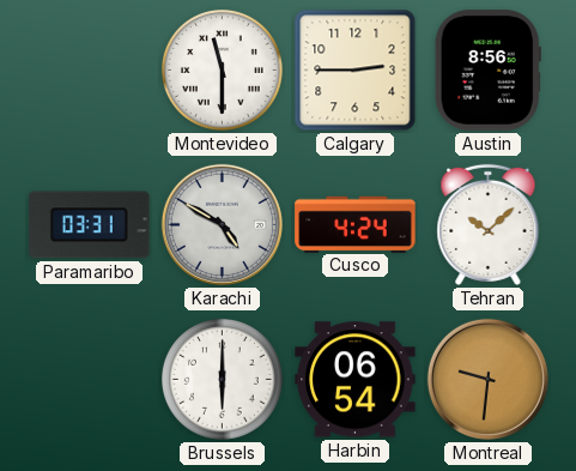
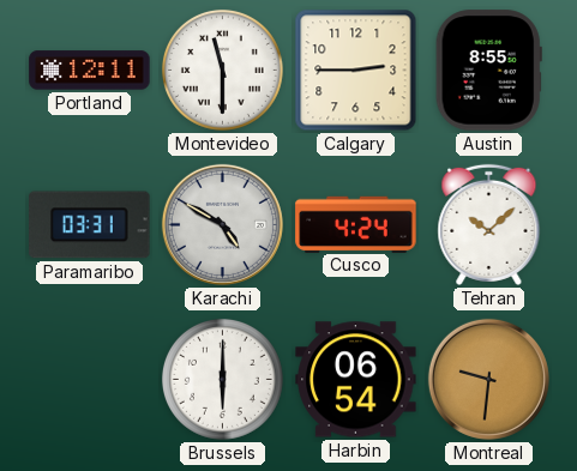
Portland: none -> 12:11
Austin: 8:56 -> 8:55
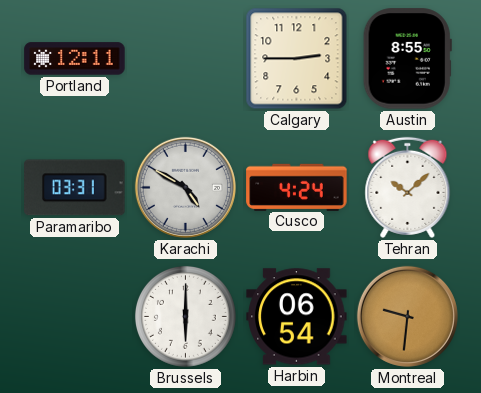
Montevideo: 11:30 -> none
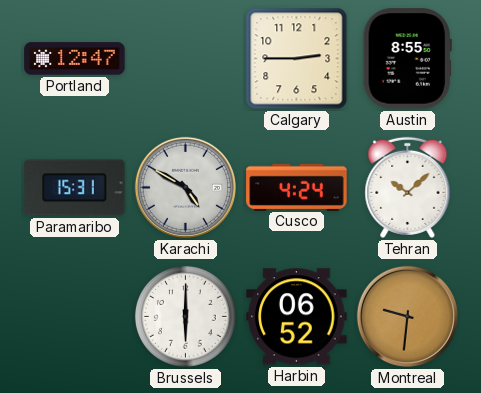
Portland: 12:11 -> 12:47
Paramaribo: 03:31 -> 15:31
Harbin: 06:54 -> 06:52
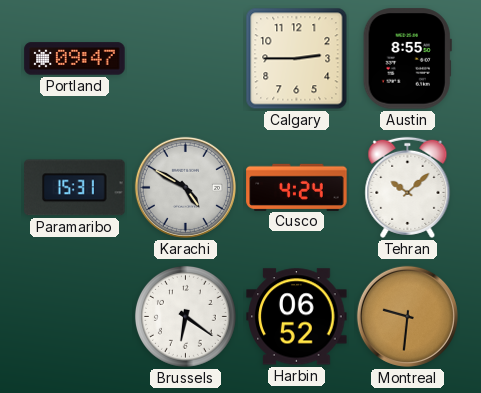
Portland: 12:47 -> 09:47
Brussels: 6:00 -> 6:21
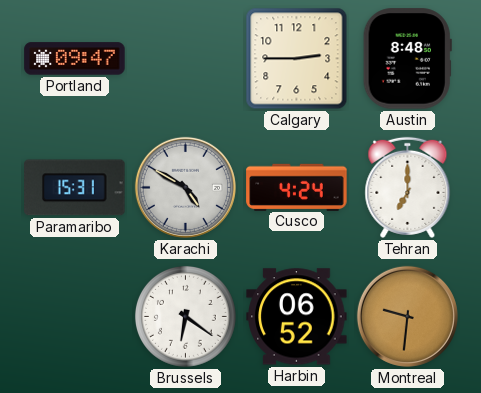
Austin: 8:55 -> 8:48
Tehran: 10:08 -> 7:00
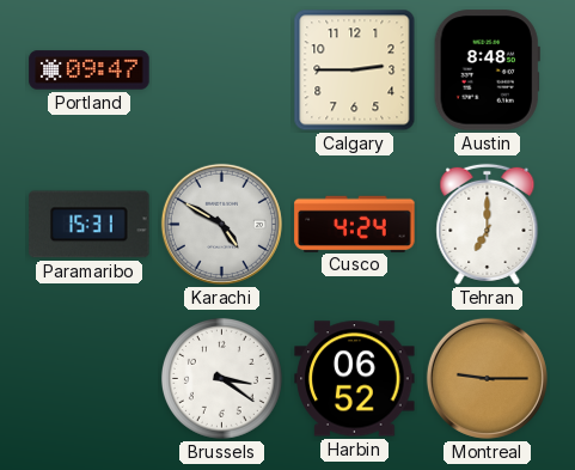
Brussels: 6:21 -> 3:21
Montreal: 9:31 -> 9:15
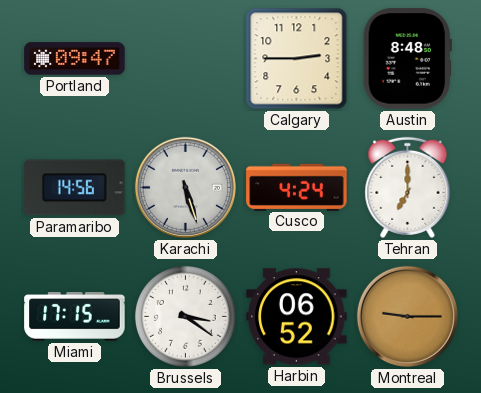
Paramaribo: 15:31 -> 14:56
Karachi: 4:50 -> 5:27
Miami: none -> 17:15
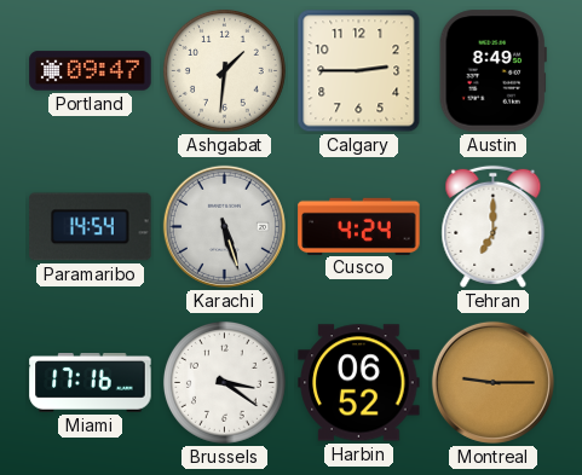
Ashgabat: none -> 1:31
Austin: 8:48 -> 8:49
Paramaribo: 14:56 -> 14:54
Miami: 17:15 -> 17:16
